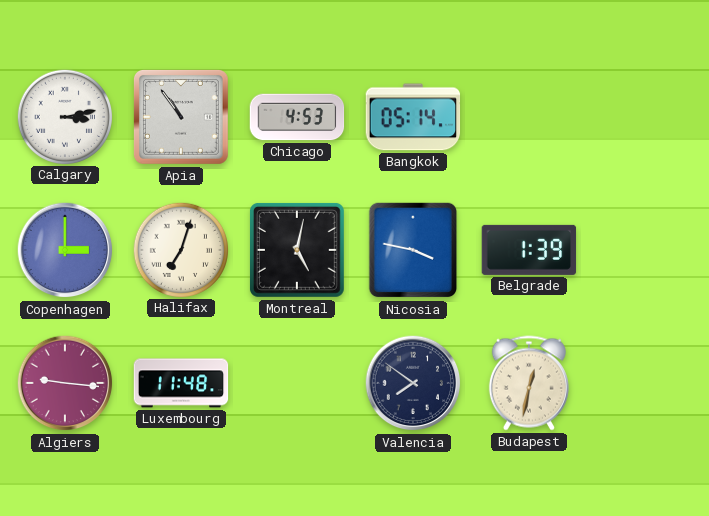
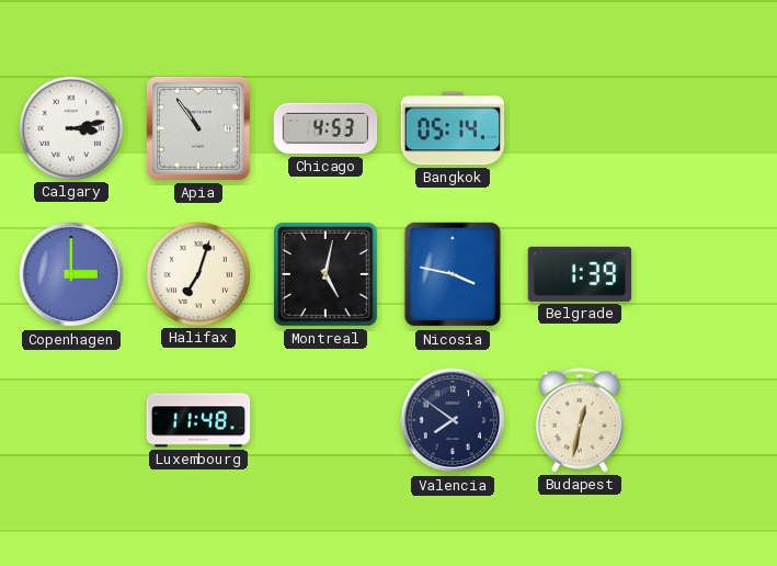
Algiers: 9:16 -> none
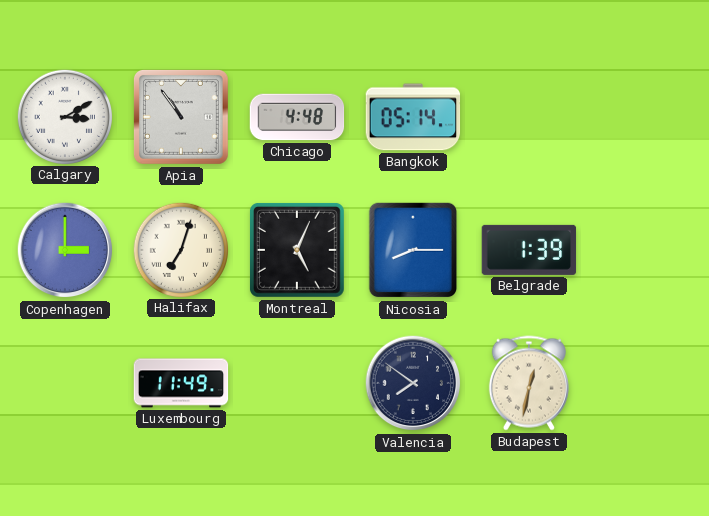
Calgary: 3:13 -> 3:10
Chicago: 4:53 -> 4:48
Montreal: 5:02 -> 5:04
Nicosia: 3:47 -> 8:15
Luxembourg: 11:48 -> 11:49
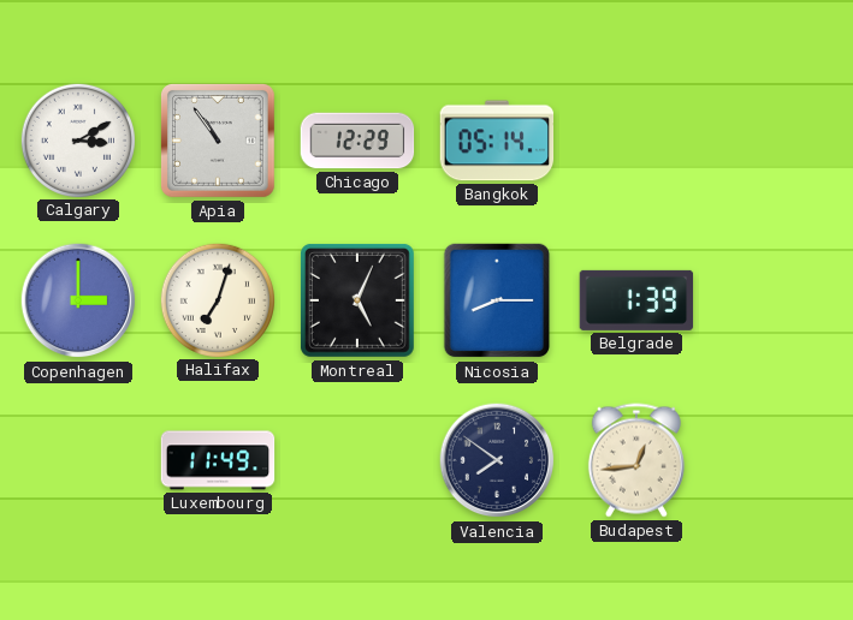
Chicago: 4:48 -> 12:29
Budapest: 12:32 -> 12:44
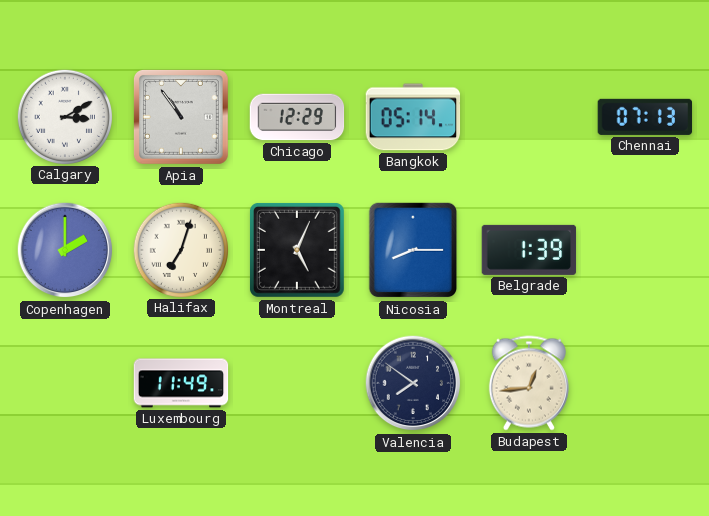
Chennai: none -> 07:13
Copenhagen: 3:00 -> 2:00
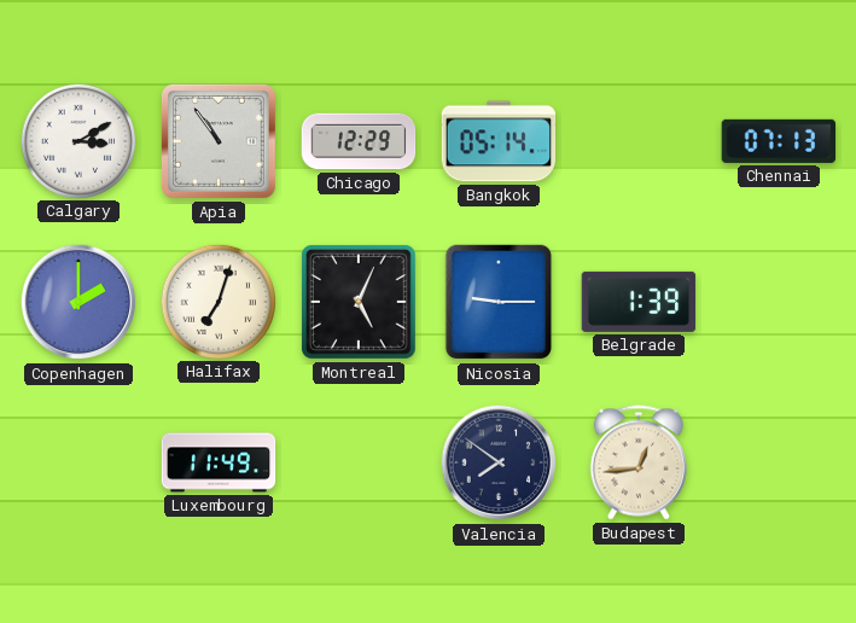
Nicosia: 8:15 -> 9:15
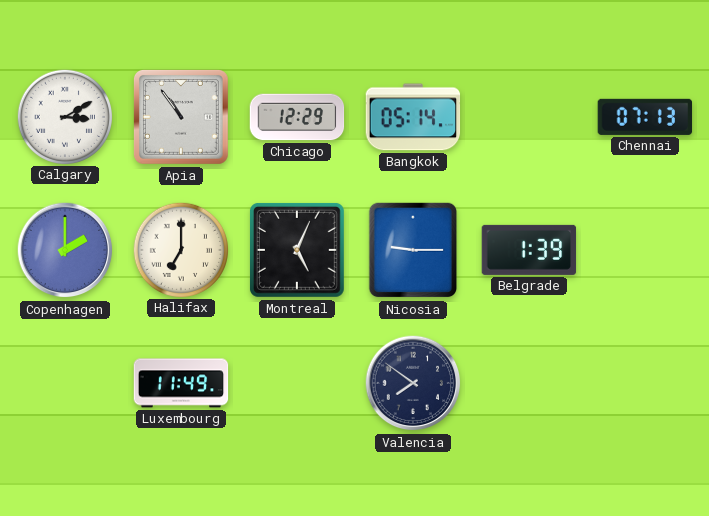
Halifax: 7:03 -> 7:00
Budapest: 12:44 -> none
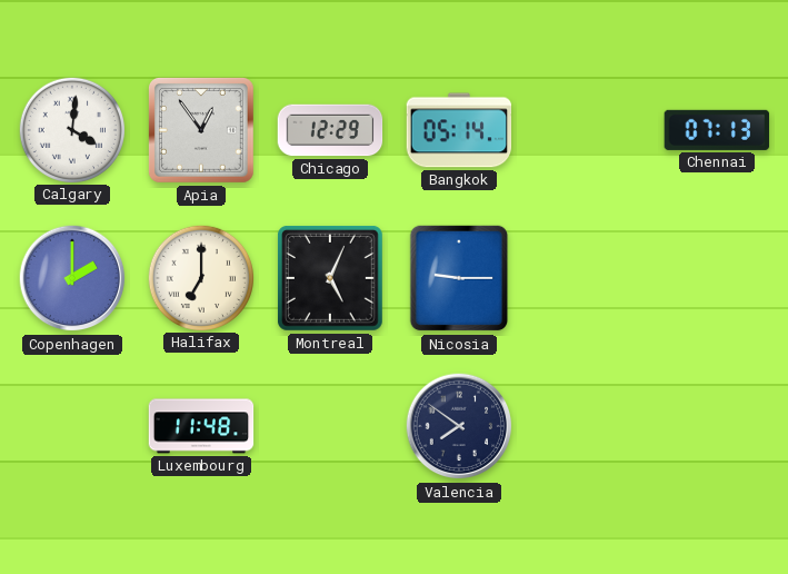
Calgary: 3:10 -> 4:01
Apia: 10:54 -> 12:54
Belgrade: 1:39 -> none
Luxembourg: 11:49 -> 11:48
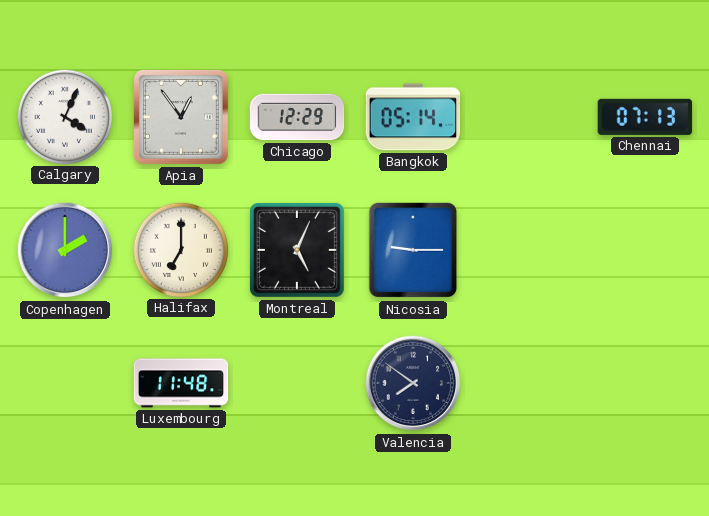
Calgary: 4:01 -> 4:04
